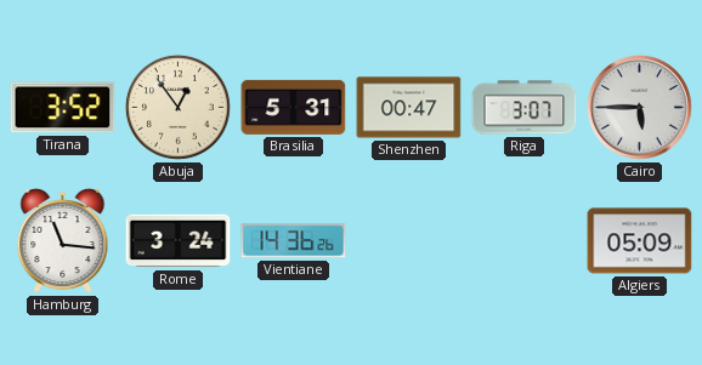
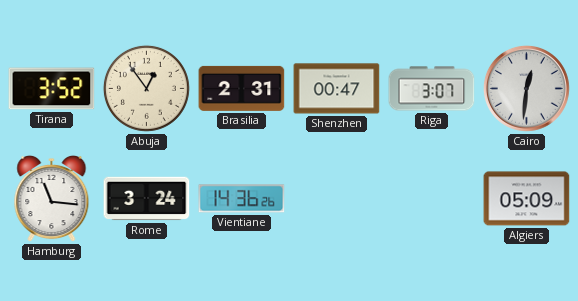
Brasilia: 5:31 -> 2:31
Cairo: 5:45 -> 12:31
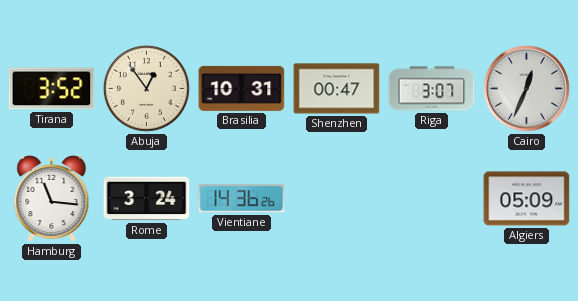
Brasilia: 2:31 -> 10:31
Cairo: 12:31 -> 12:34
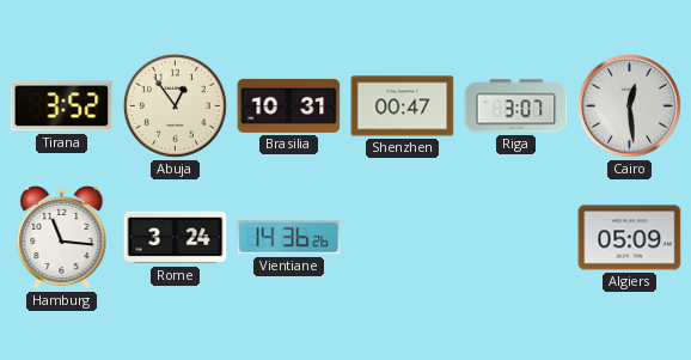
Cairo: 12:34 -> 12:29
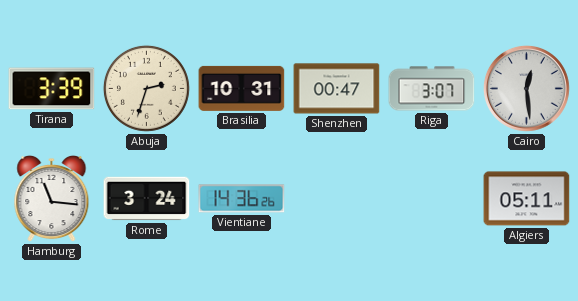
Tirana: 3:52 -> 3:39
Abuja: 12:54 -> 2:33
Algiers: 05:09 -> 05:11
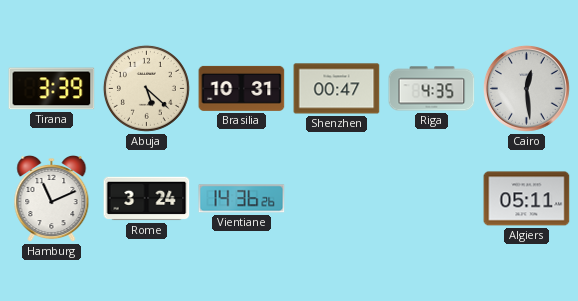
Abuja: 2:33 -> 5:22
Riga: 3:07 -> 4:35
Hamburg: 11:16 -> 11:11
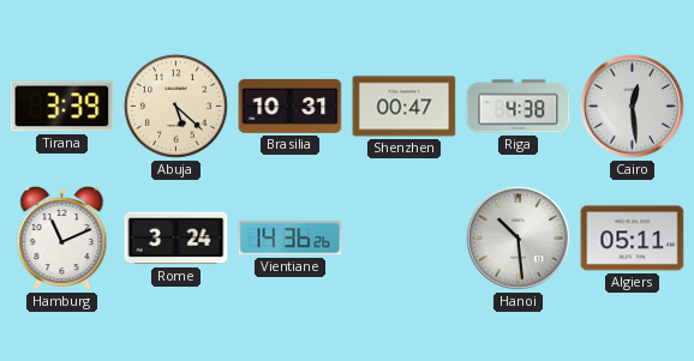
Riga: 4:35 -> 4:38
Hanoi: none -> 10:29
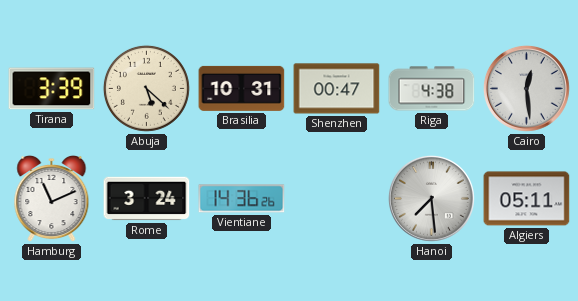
Hanoi: 10:29 -> 7:29
